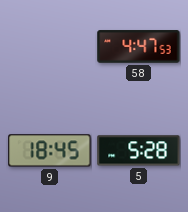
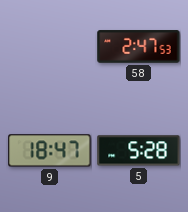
58: 4:47 -> 2:47
9: 18:45 -> 18:47
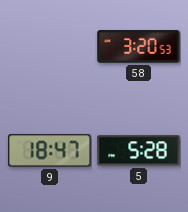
58: 2:47 -> 3:20
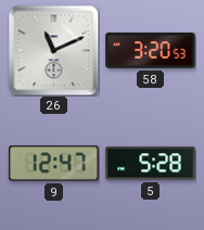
26: none -> 11:11
9: 18:47 -> 12:47
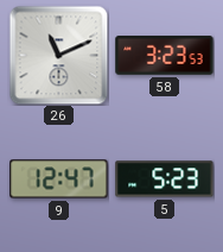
58: 3:20 -> 3:23
5: 5:28 -> 5:23
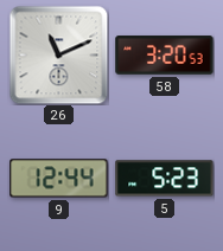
58: 3:23 -> 3:20
9: 12:47 -> 12:44
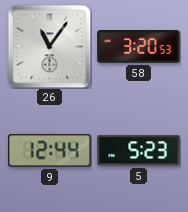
26: 11:11 -> 11:06
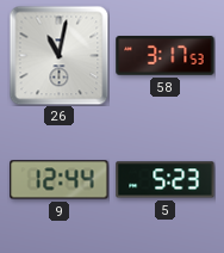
26: 11:06 -> 11:02
58: 3:20 -> 3:17
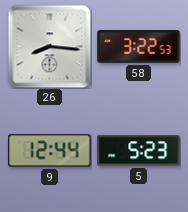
26: 11:02 -> 8:16
58: 3:17 -> 3:22
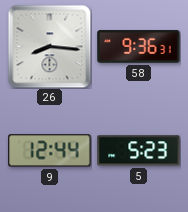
58: 3:22 -> 9:36
